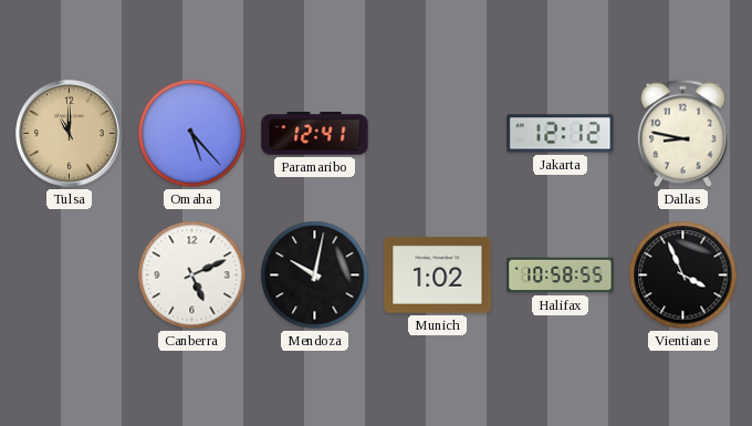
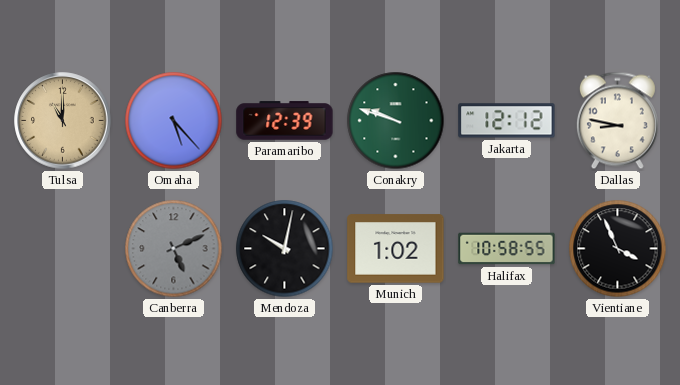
Paramaribo: 12:41 -> 12:39
Conakry: none -> 9:48
Canberra dial: white -> grey
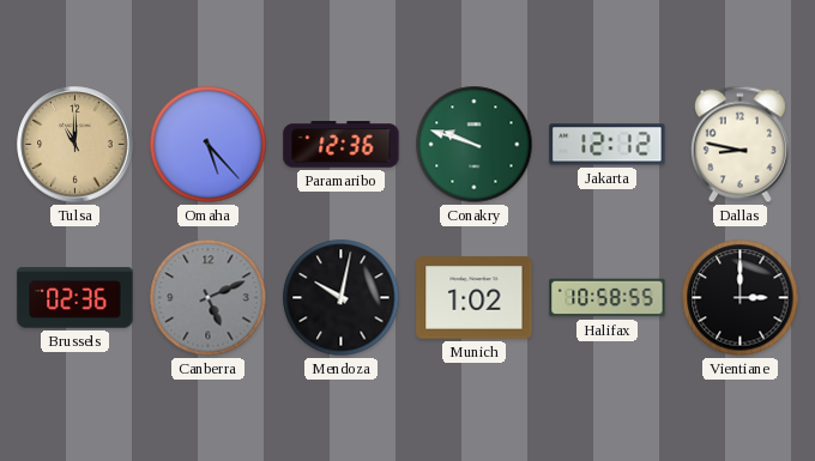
Paramaribo: 12:39 -> 12:36
Brussels: none -> 02:36
Vientiane: 3:56 -> 3:00
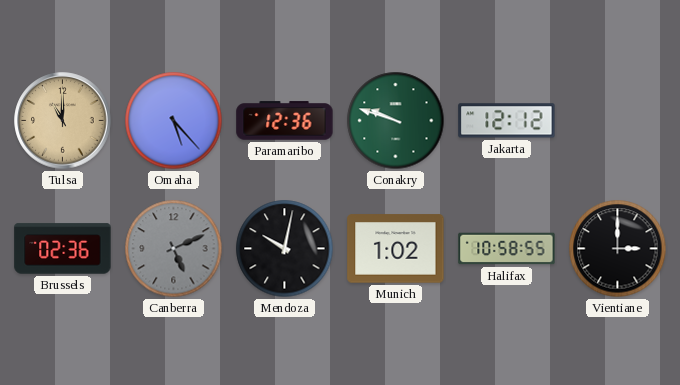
Dallas: 8:47 -> none
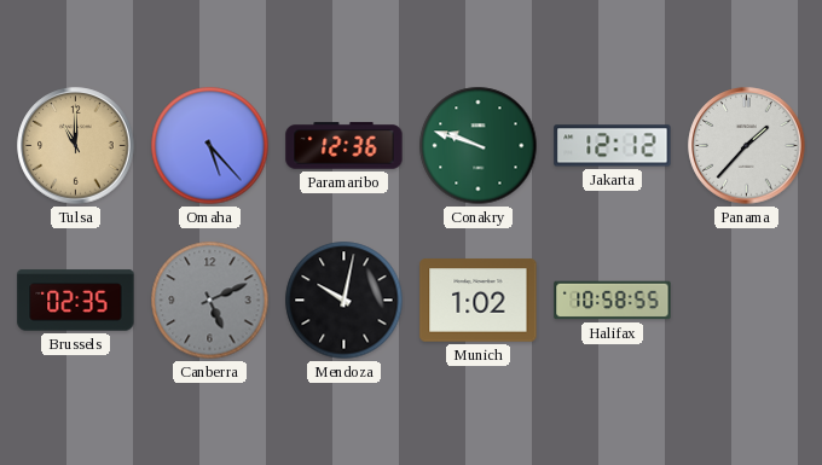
Panama: none -> 1:37
Brussels: 02:36 -> 02:35
Vientiane: 3:00 -> none
